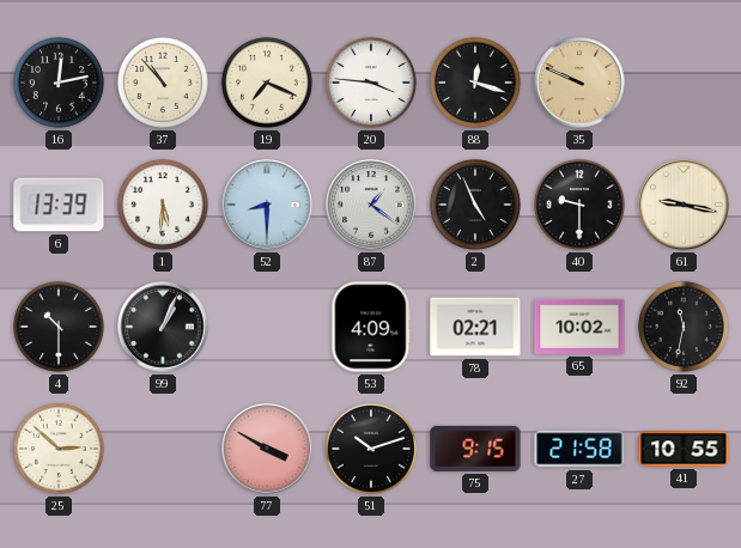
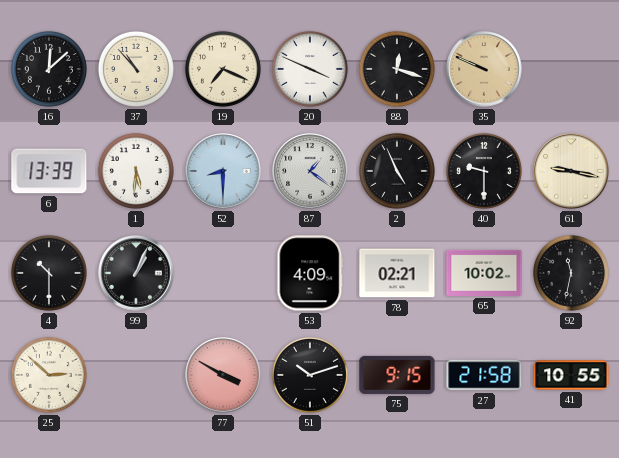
16: 12:13 -> 12:08
20: 3:46 -> 3:49
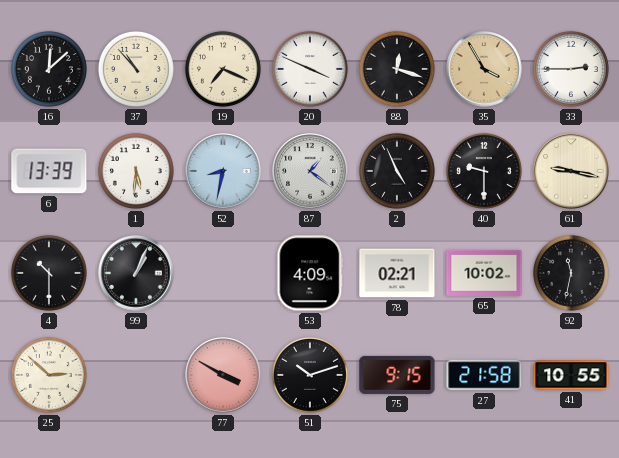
35: 9:49 -> 3:55
33: none -> 2:45
52: 8:30 -> 8:32
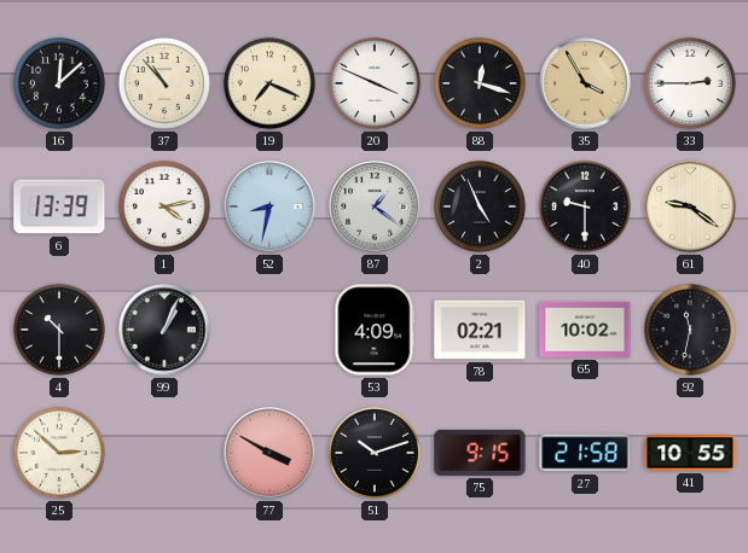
1: 5:31 -> 4:13
61: 9:17 -> 9:21
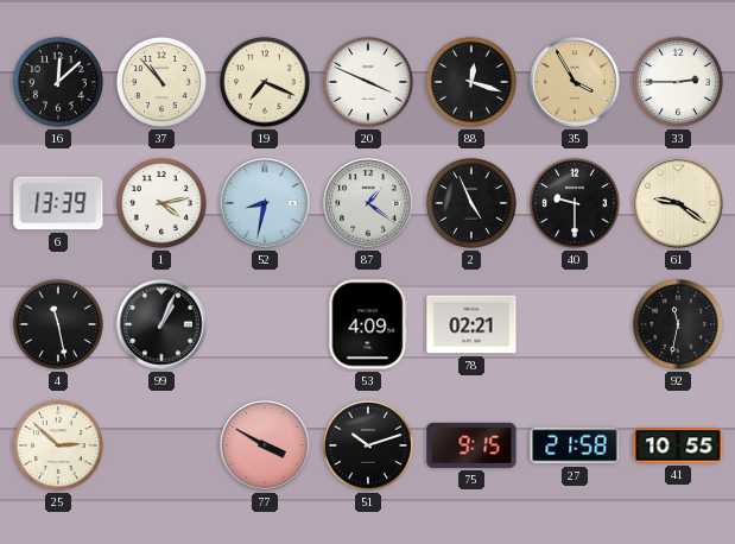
4: 10:30 -> 11:28
65: 10:02 -> none
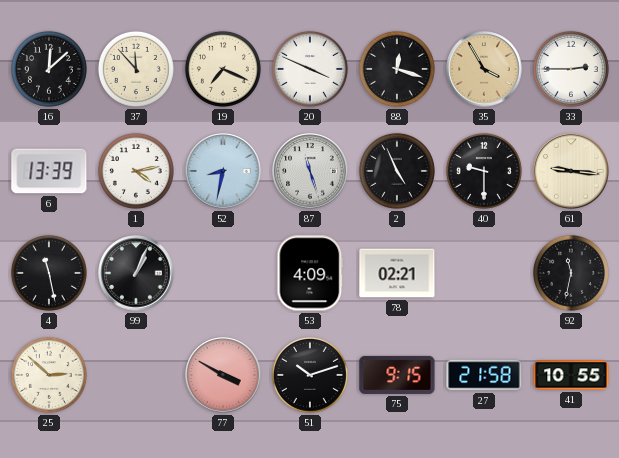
37: 10:53 -> 11:53
87: 1:21 -> 11:27
61: 9:21 -> 9:16
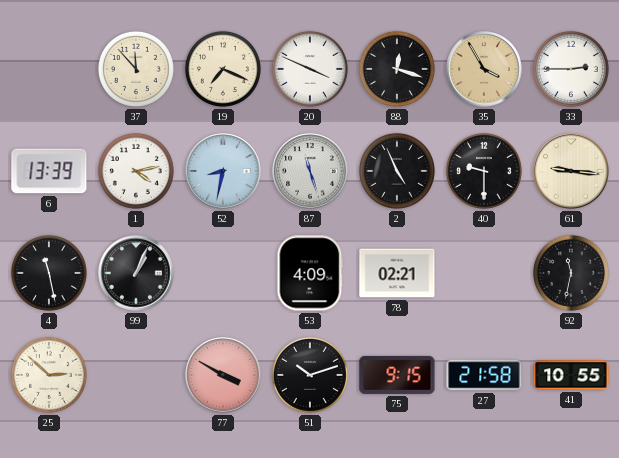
16: 12:08 -> none
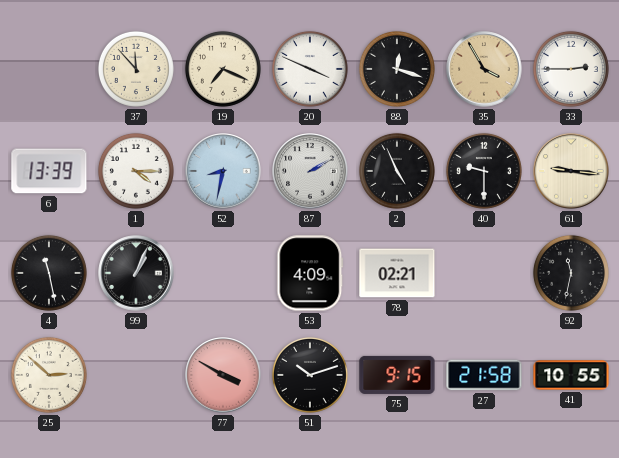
1: 4:13 -> 4:15
87: 11:27 -> 2:10
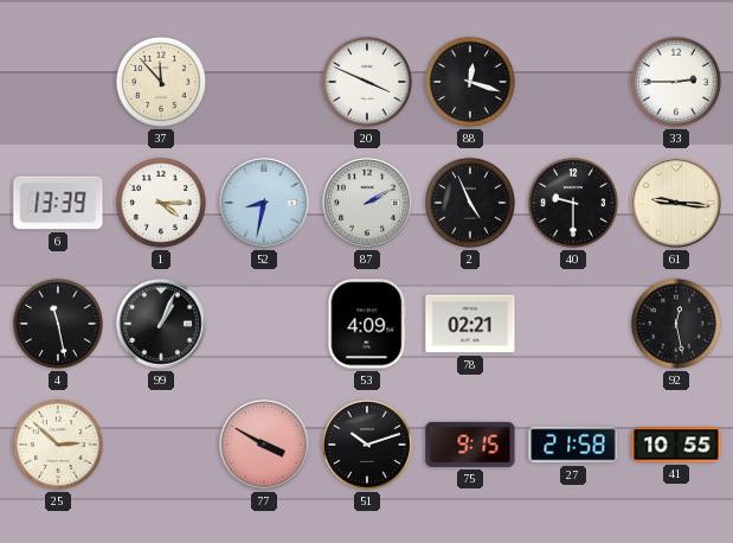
19: 7:19 -> none
35: 3:55 -> none
92: 11:32 -> 12:28
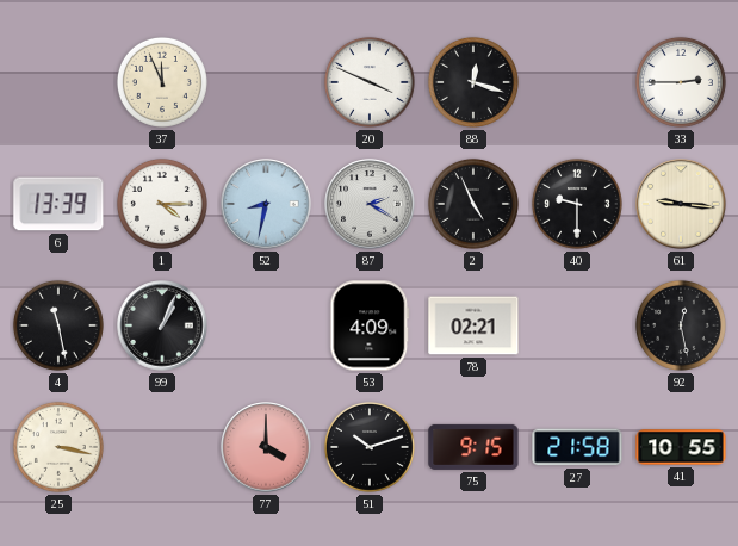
37: 11:53 -> 11:56
87: 2:10 -> 2:20
25: 2:52 -> 3:17
77: 3:50 -> 4:00
